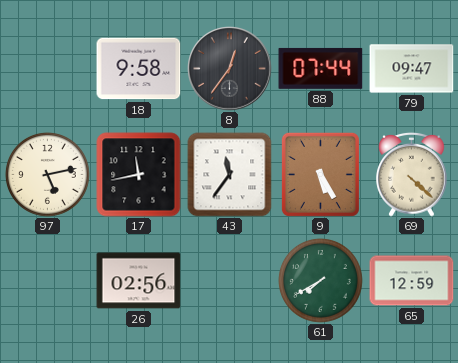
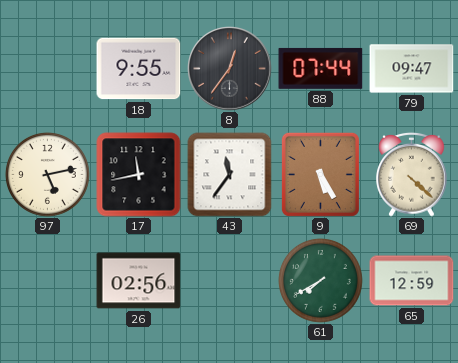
18: 9:58 -> 9:55
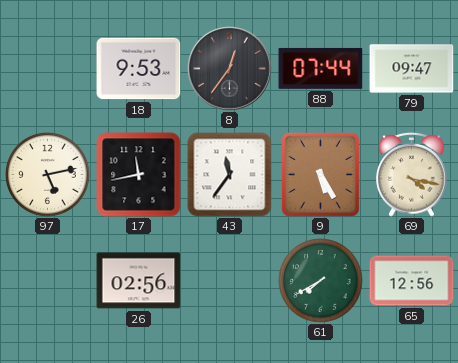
18: 9:55 -> 9:53
69: 4:22 -> 4:17
65: 12:59 -> 12:56
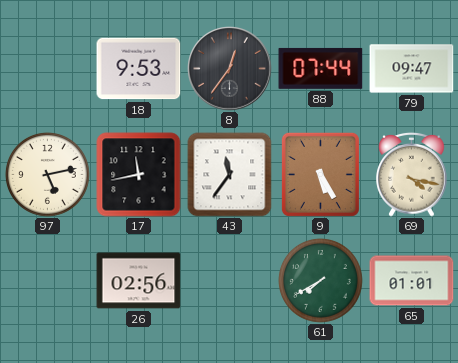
65: 12:56 -> 01:01
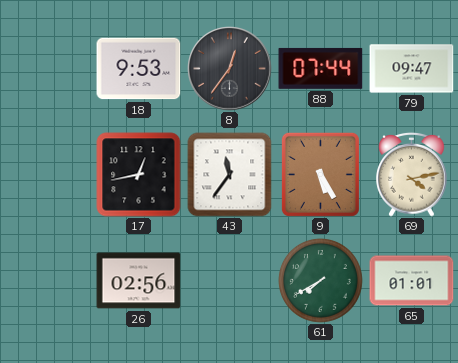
97: 5:13 -> none
17: 11:43 -> 12:43
69: 4:17 -> 4:13
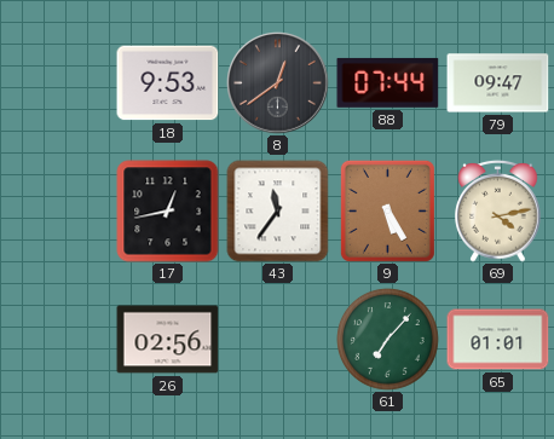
8: 12:36 -> 12:39
61: 7:40 -> 7:07
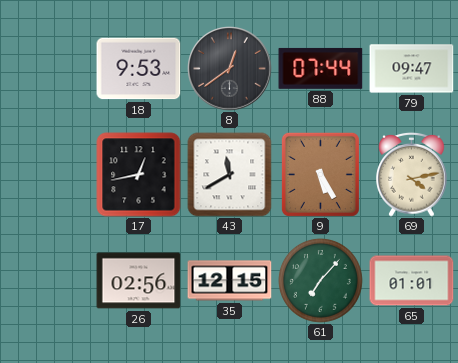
43: 11:36 -> 11:40
35: none -> 12:15
